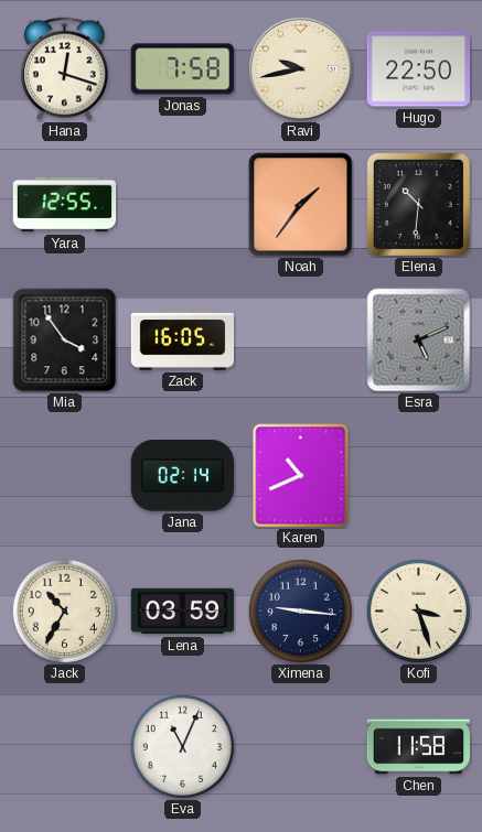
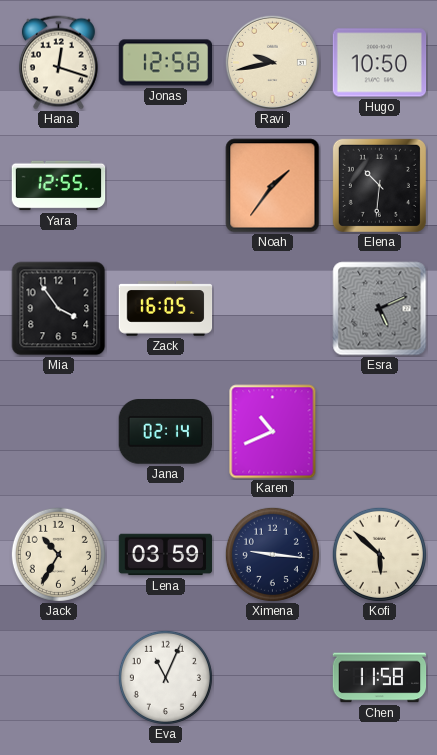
Jonas: 7:58 -> 12:58
Hugo: 22:50 -> 10:50
Kofi: 3:27 -> 5:52
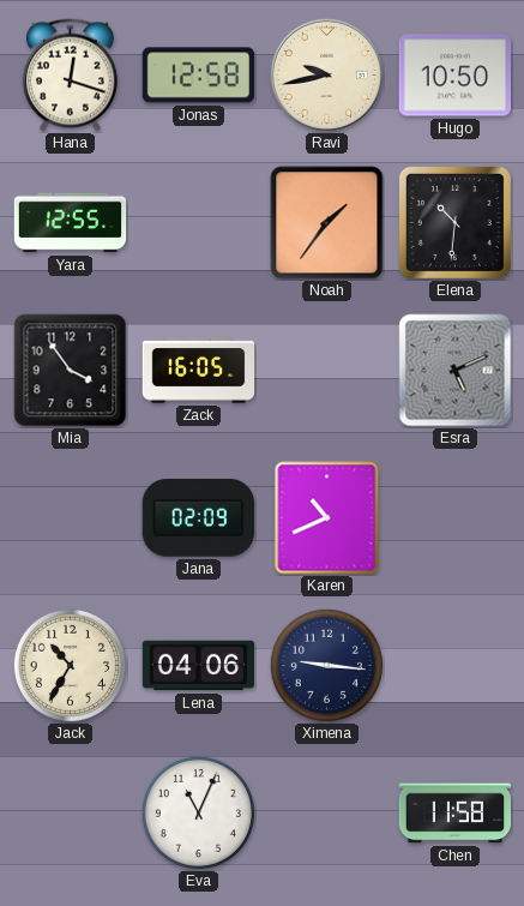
Jana: 02:14 -> 02:09
Lena: 03:59 -> 04:06
Kofi: 5:52 -> none
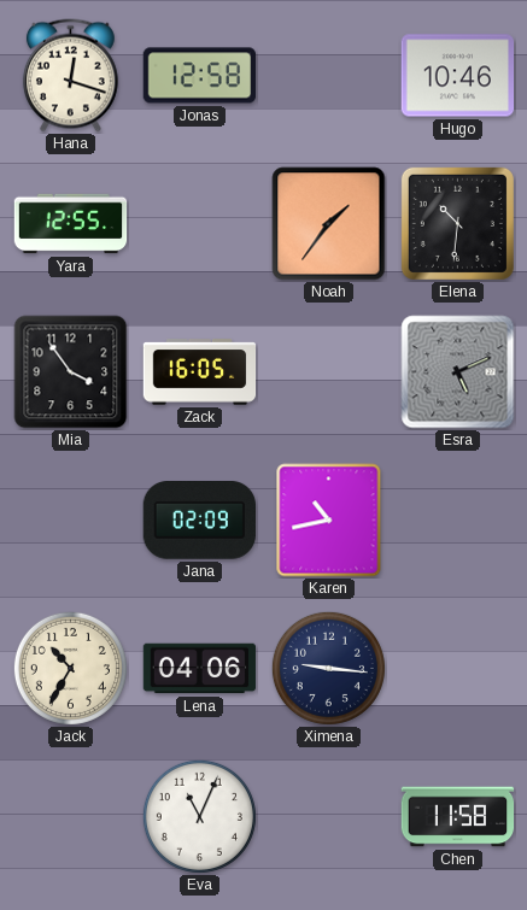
Ravi: 9:43 -> none
Hugo: 10:50 -> 10:46
Karen: 10:41 -> 10:43
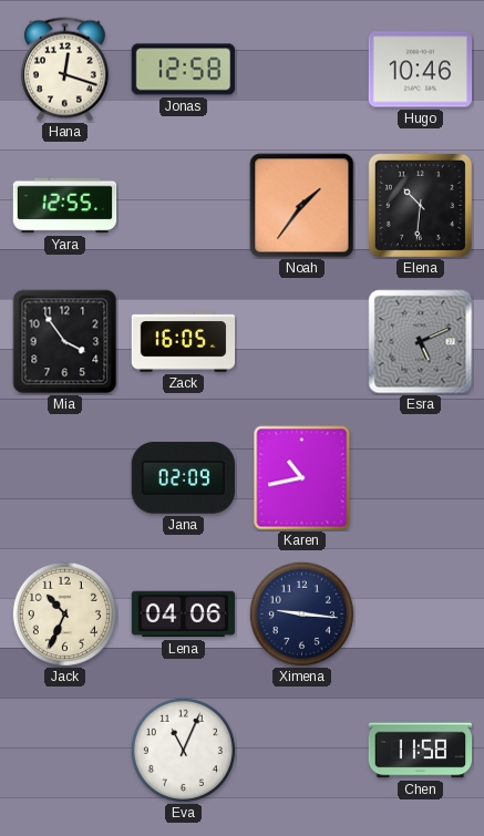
Jack: 10:35 -> 10:34
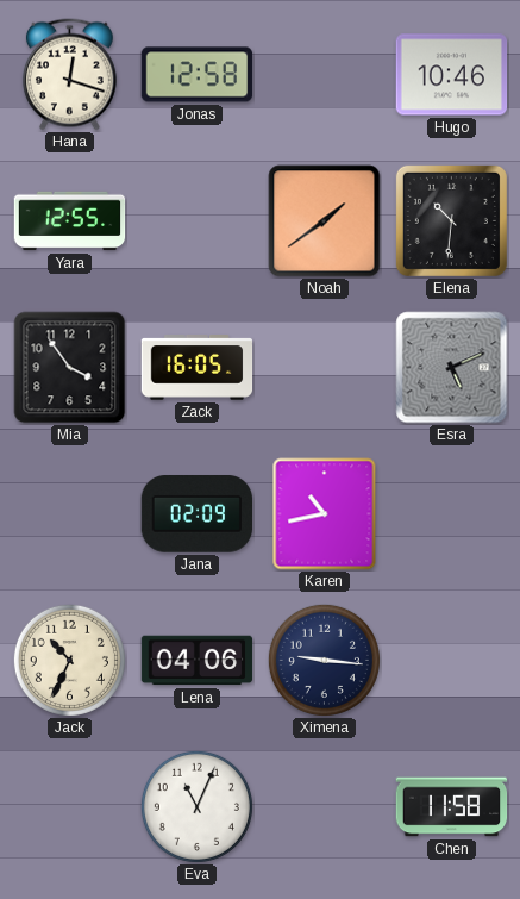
Noah: 1:36 -> 1:39
